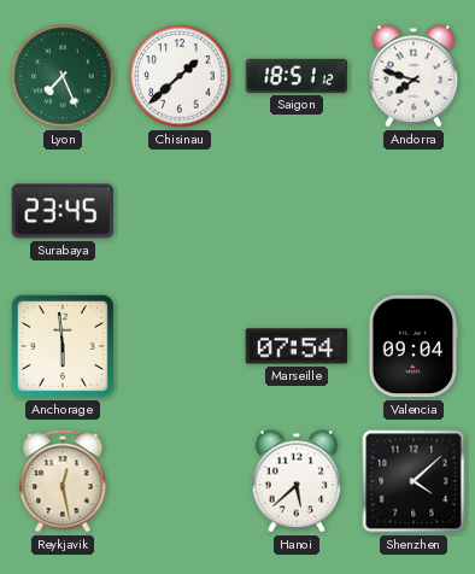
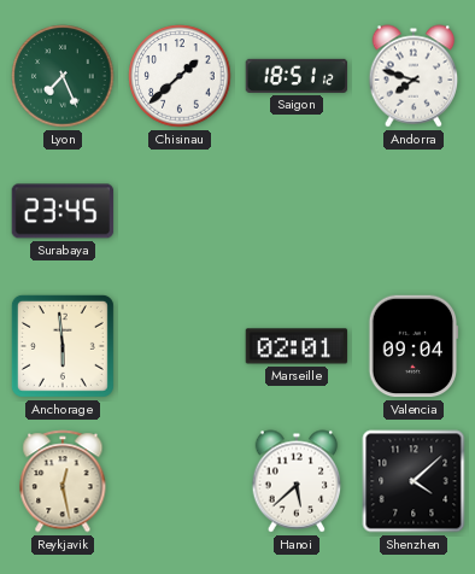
Marseille: 07:54 -> 02:01
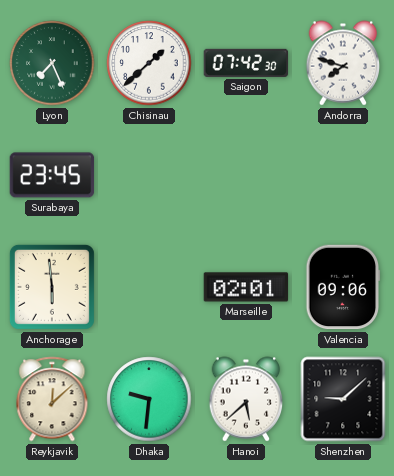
Saigon: 18:51 -> 07:42
Valencia: 09:04 -> 09:06
Reykjavik: 12:28 -> 12:08
Dhaka: none -> 9:31
Shenzhen: 4:08 -> 9:08
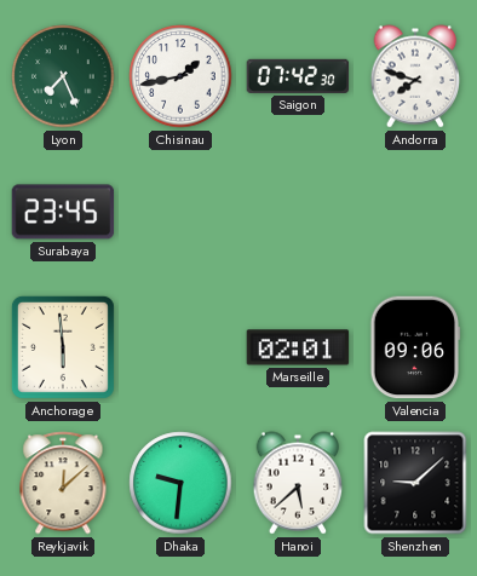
Chisinau: 1:38 -> 1:43
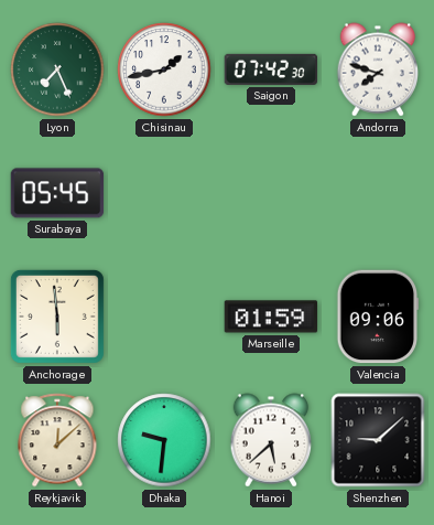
Surabaya: 23:45 -> 05:45
Marseille: 02:01 -> 01:59
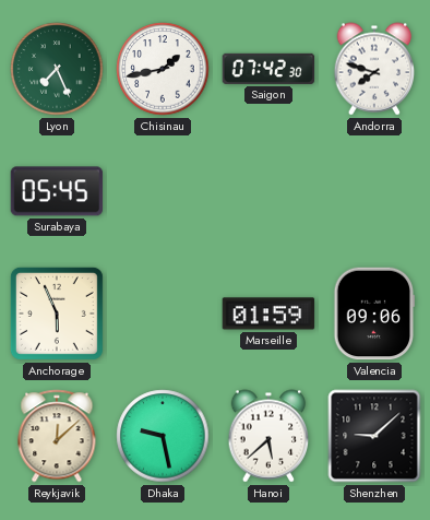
Anchorage: 5:59 -> 5:56
Dhaka: 9:31 -> 9:28
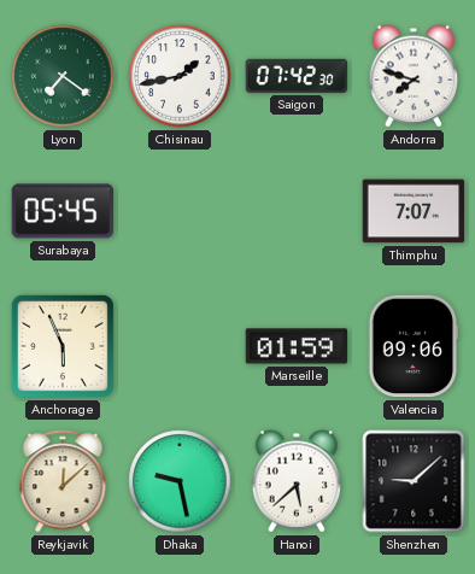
Lyon: 7:26 -> 7:21
Thimphu: none -> 7:07
